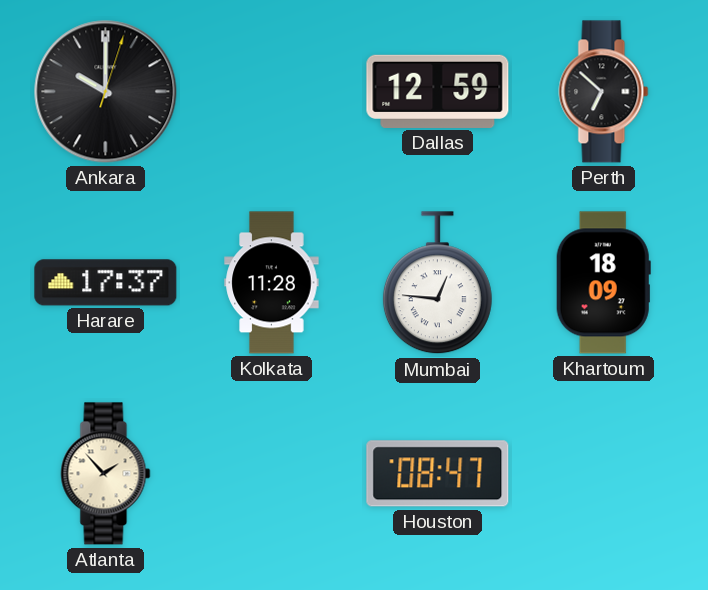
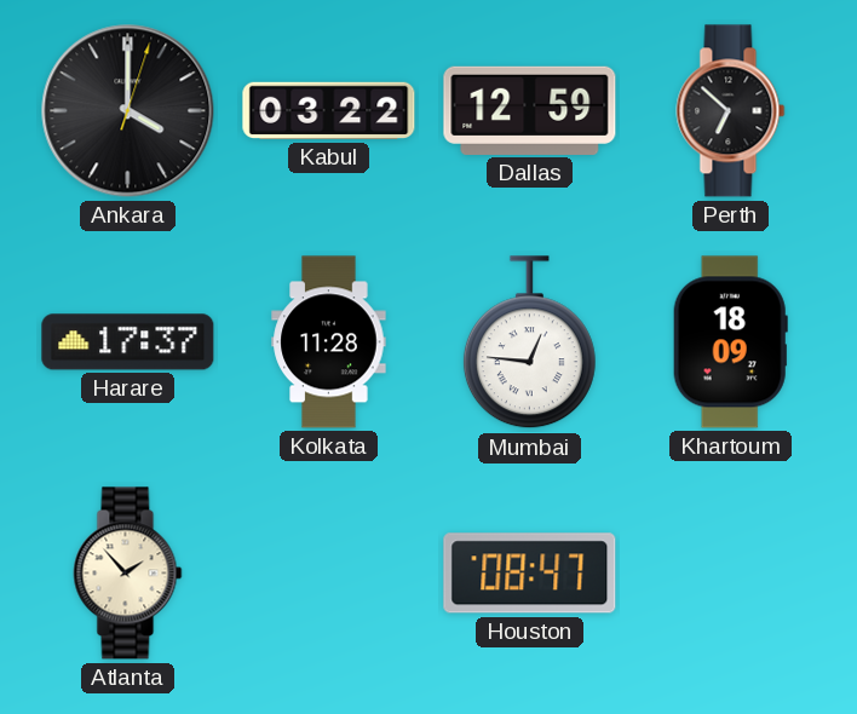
Ankara: 10:00 -> 4:00
Kabul: none -> 03:22
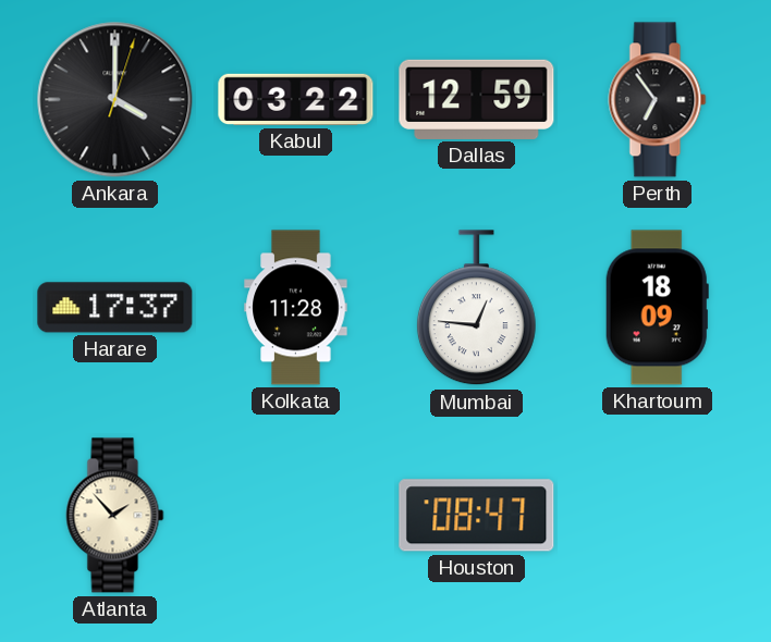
Perth: 6:52 -> 6:54
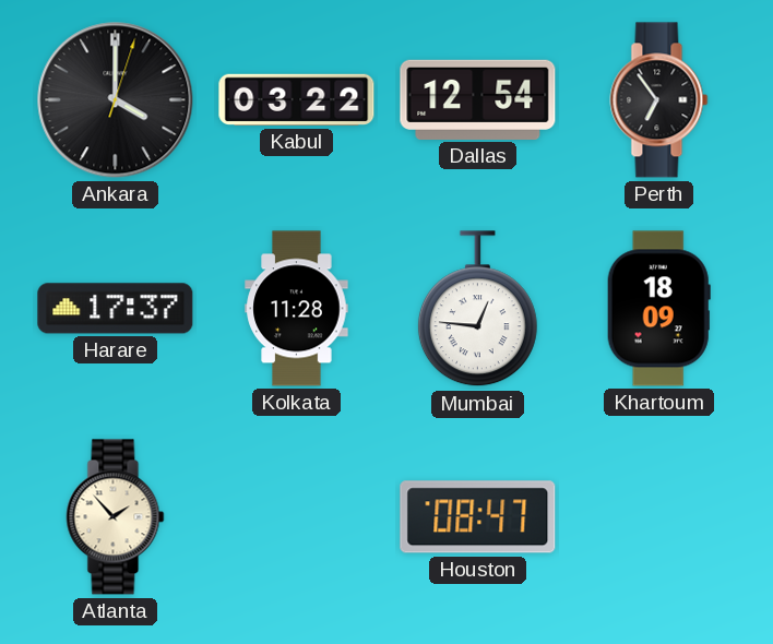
Dallas: 12:59 -> 12:54
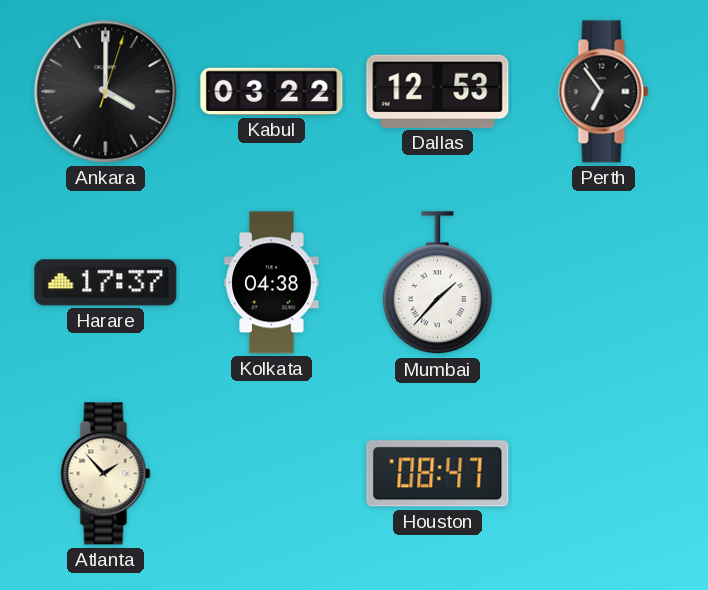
Dallas: 12:54 -> 12:53
Kolkata: 11:28 -> 04:38
Mumbai: 12:46 -> 1:37
Khartoum: 18:09 -> none
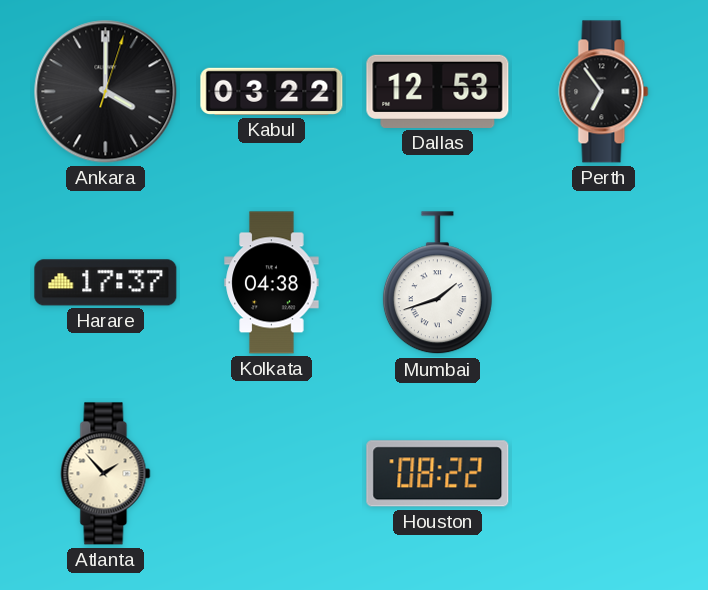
Mumbai: 1:37 -> 1:42
Houston: 08:47 -> 08:22
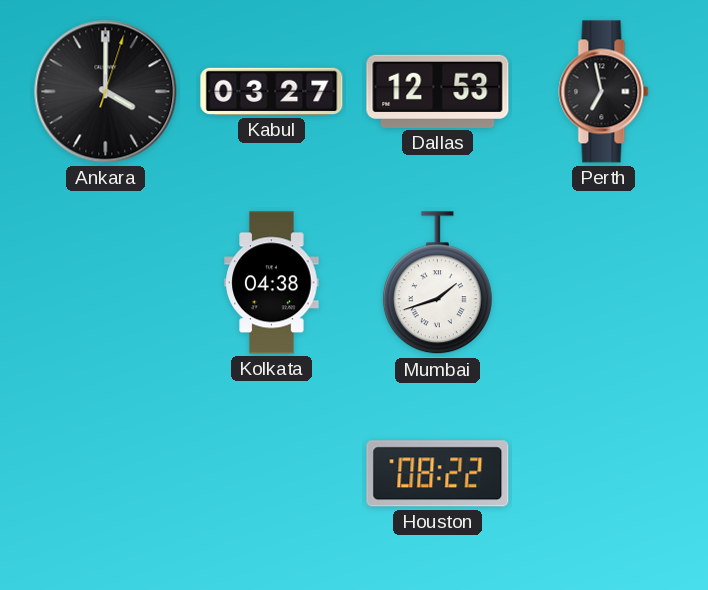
Kabul: 03:22 -> 03:27
Perth: 6:54 -> 6:58
Harare: 17:37 -> none
Atlanta: 1:53 -> none
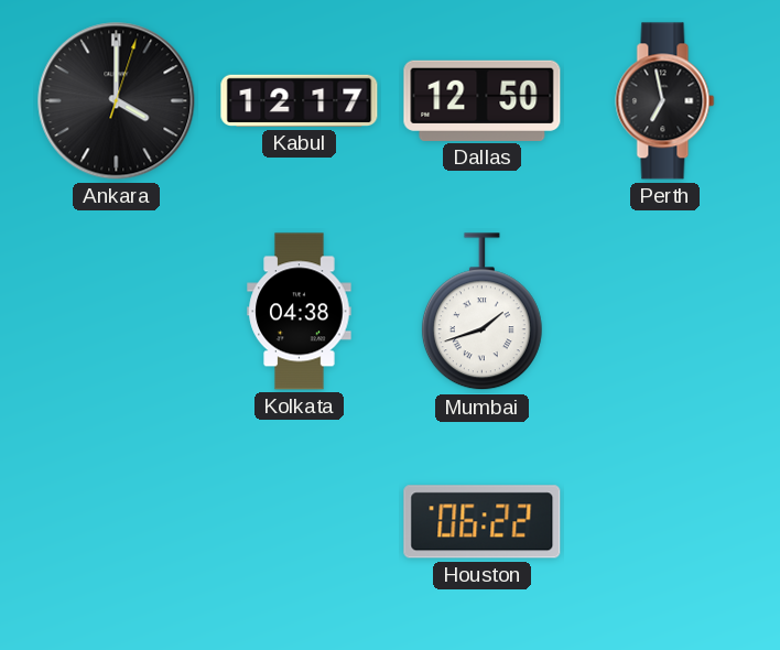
Kabul: 03:27 -> 12:17
Dallas: 12:53 -> 12:50
Houston: 08:22 -> 06:22
